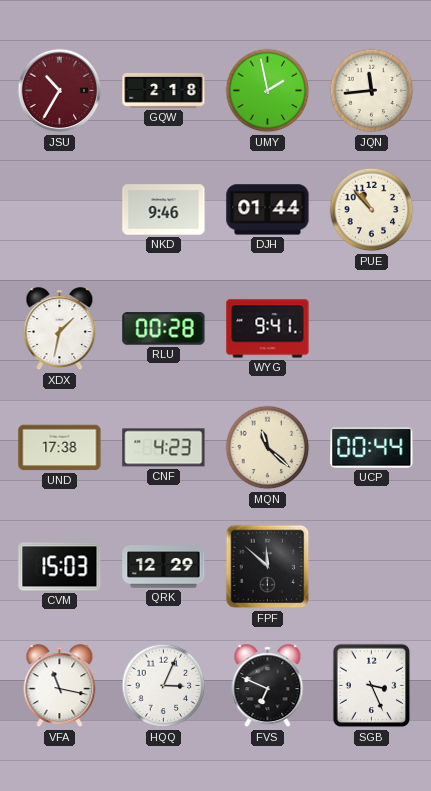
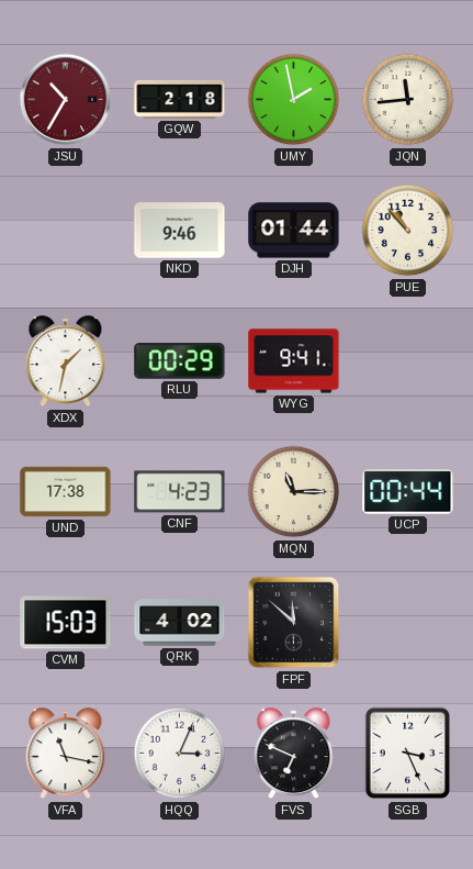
RLU: 00:28 -> 00:29
MQN: 11:22 -> 11:15
QRK: 12:29 -> 4:02
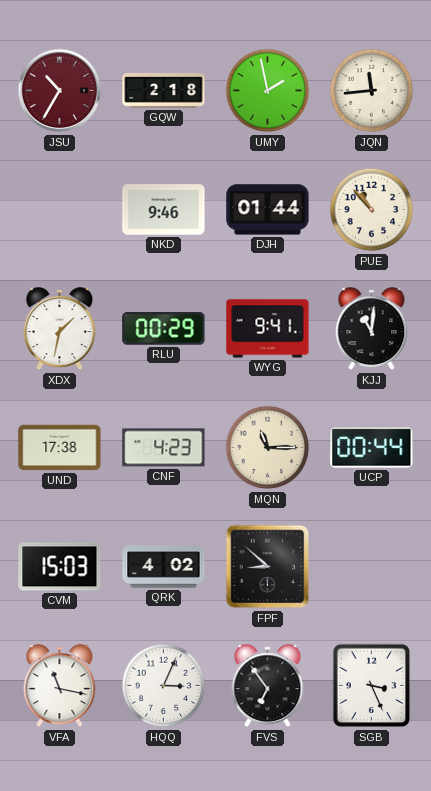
KJJ: none -> 11:01
FPF: 11:52 -> 8:52
FVS: 6:49 -> 6:54
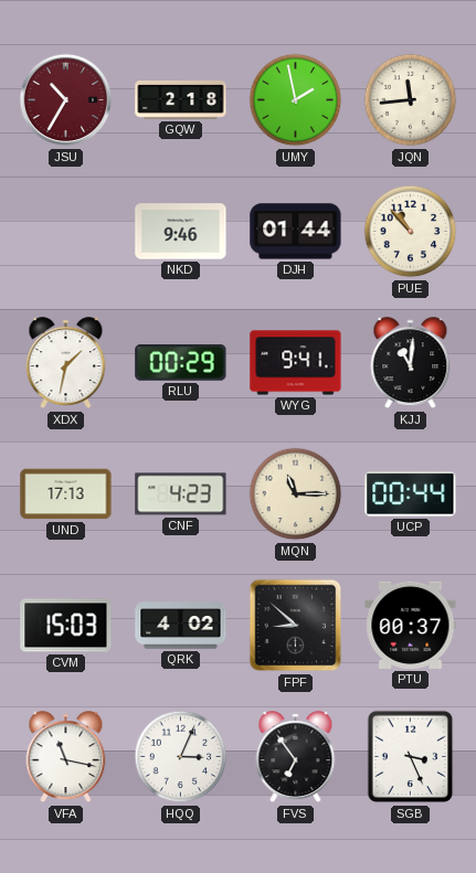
UND: 17:38 -> 17:13
PTU: none -> 00:37
